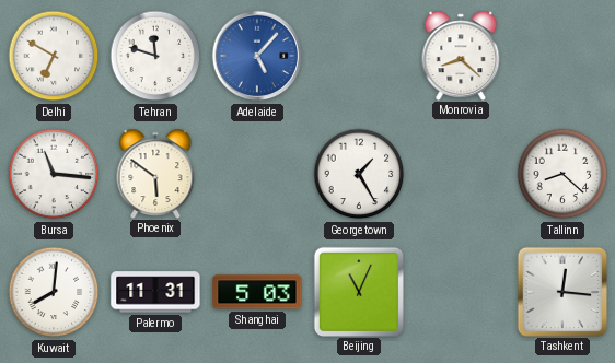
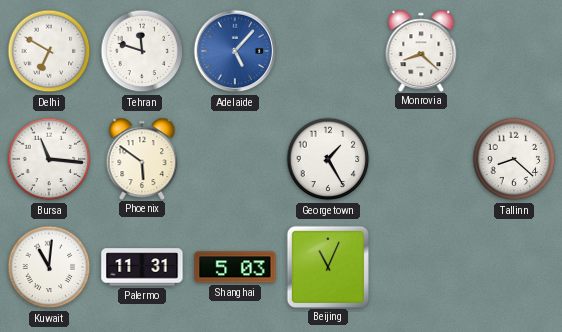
Kuwait: 8:01 -> 11:01
Tashkent: 12:16 -> none
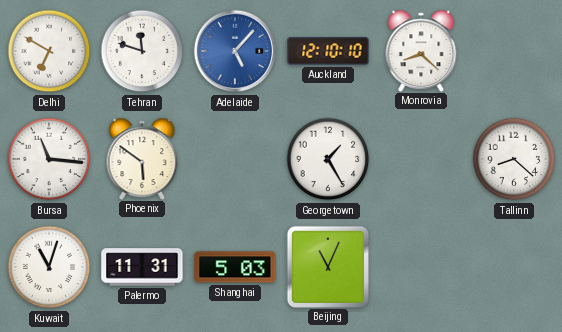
Auckland: none -> 12:10
Kuwait: 11:01 -> 11:03
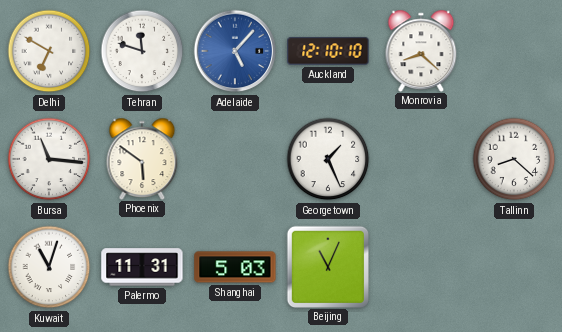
Georgetown: 1:25 -> 1:26
